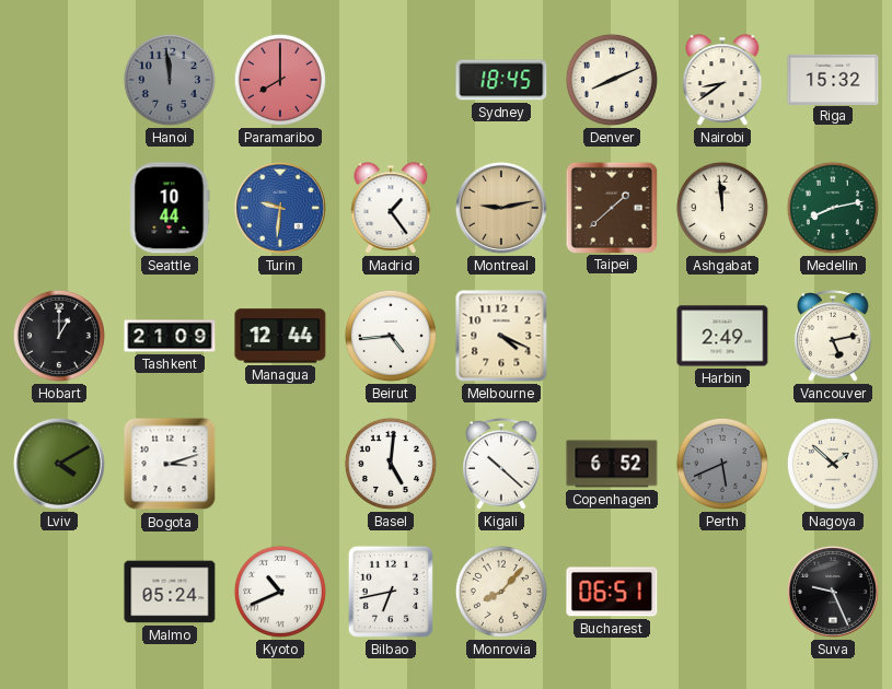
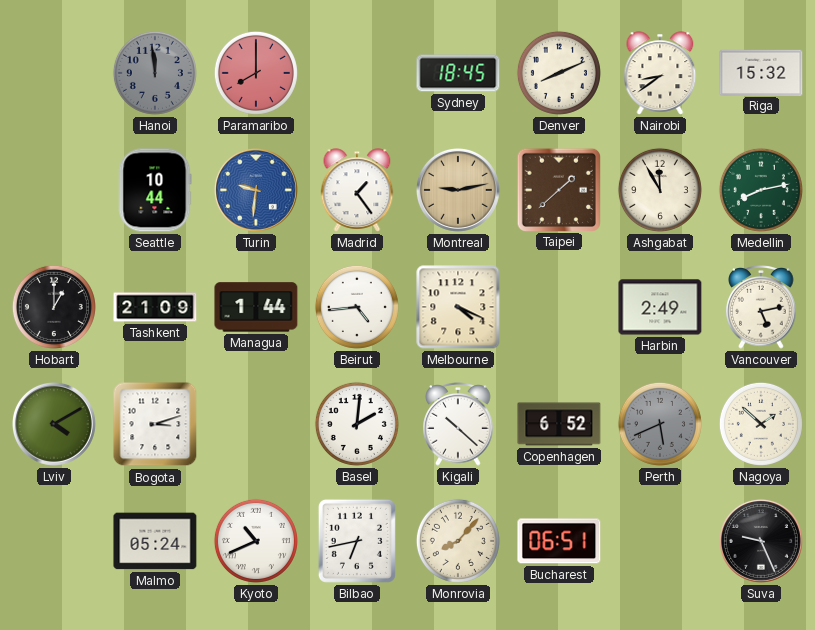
Ashgabat: 11:59 -> 11:55
Managua: 12:44 -> 1:44
Basel: 5:01 -> 2:01
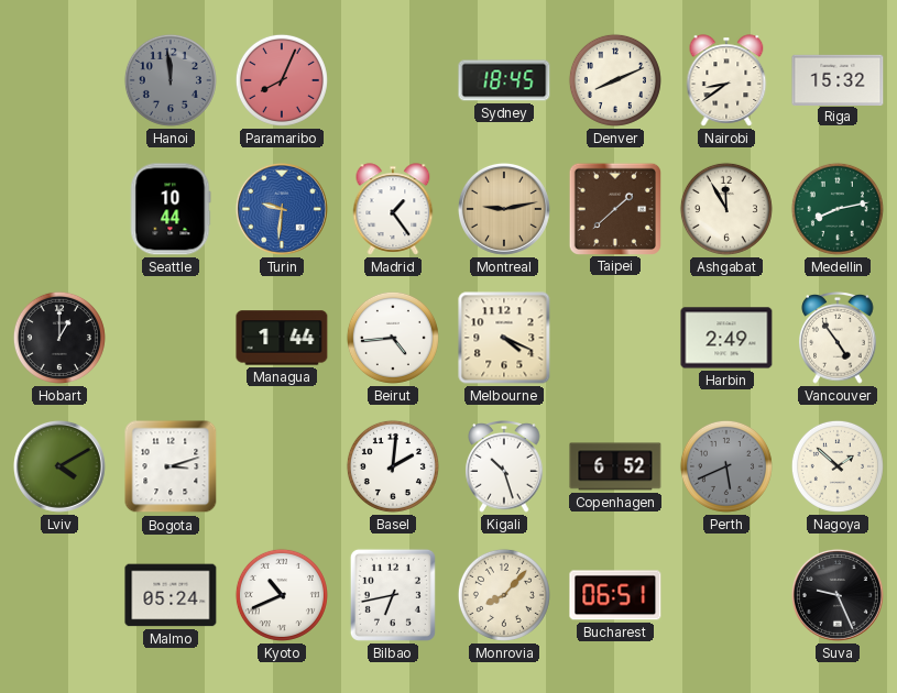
Paramaribo: 8:00 -> 8:04
Tashkent: 21:09 -> none
Vancouver: 5:13 -> 4:54
Kigali: 10:22 -> 10:27
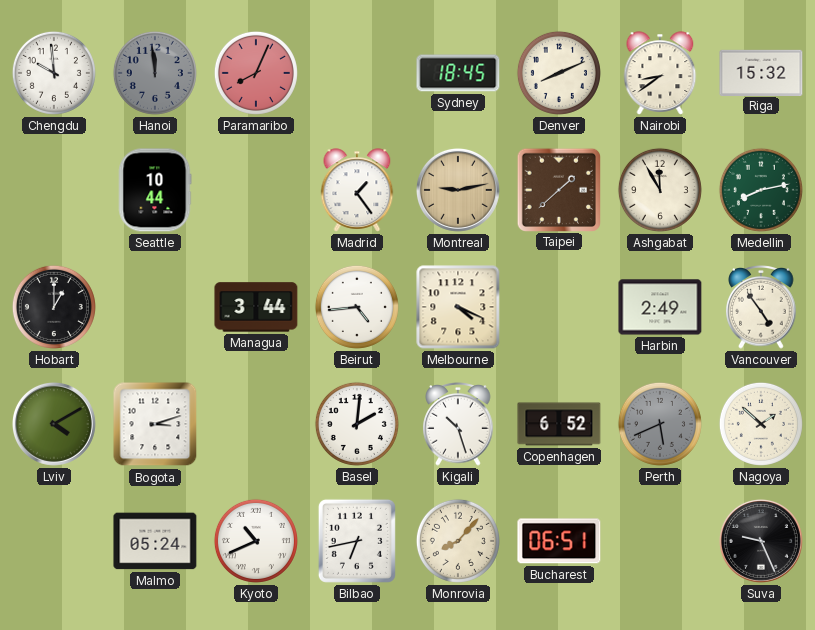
Chengdu: none -> 9:59
Turin: 9:31 -> none
Managua: 1:44 -> 3:44
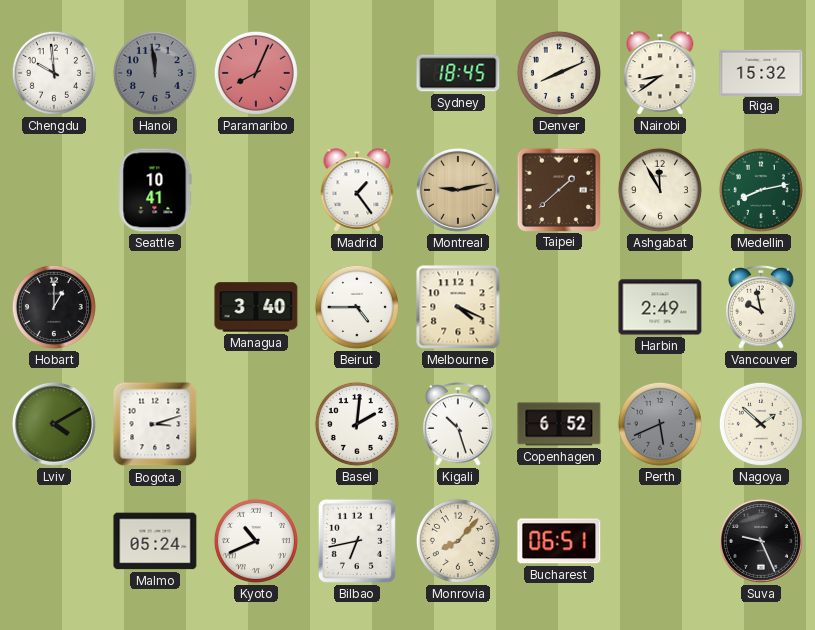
Seattle: 10:44 -> 10:41
Managua: 3:44 -> 3:40
Beirut: 4:44 -> 4:45
Vancouver: 4:54 -> 9:58
